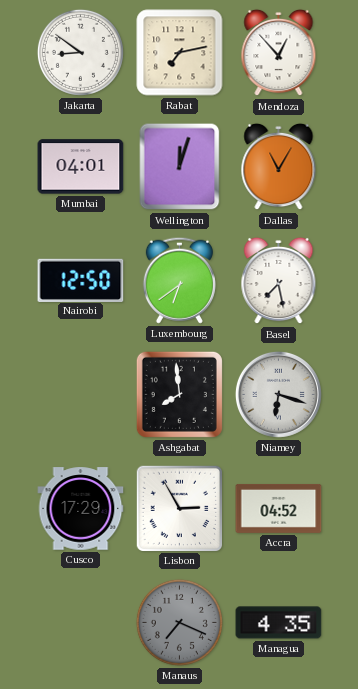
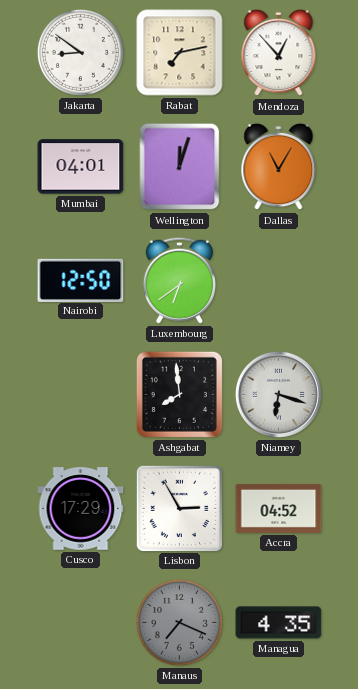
Basel: 7:28 -> none
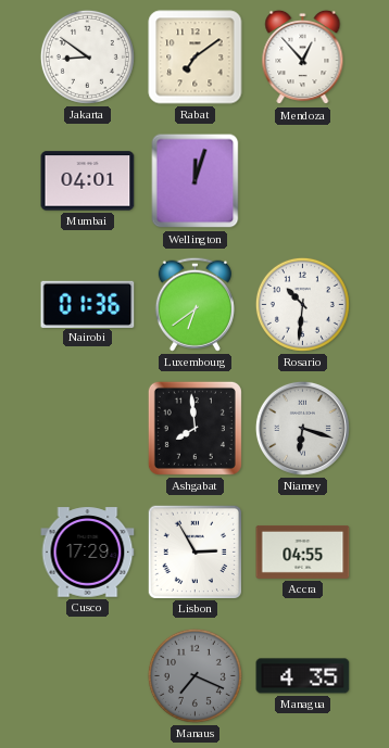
Rabat: 7:13 -> 7:09
Dallas: 11:05 -> none
Nairobi: 12:50 -> 01:36
Rosario: none -> 10:31
Accra: 04:52 -> 04:55
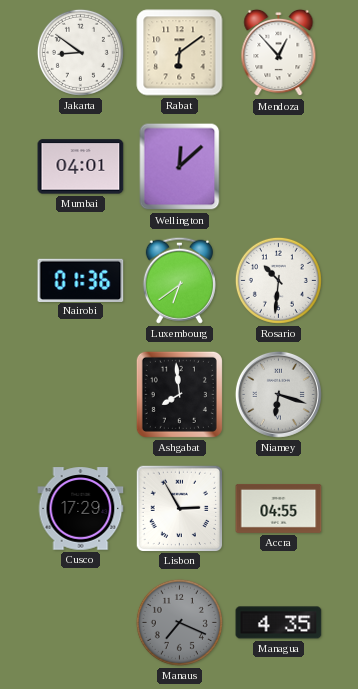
Rabat: 7:09 -> 6:09
Wellington: 12:03 -> 12:08
